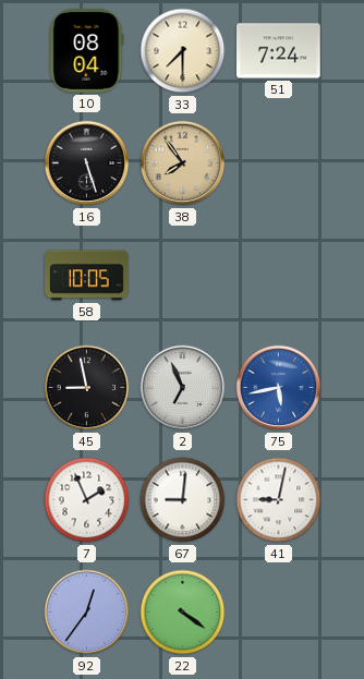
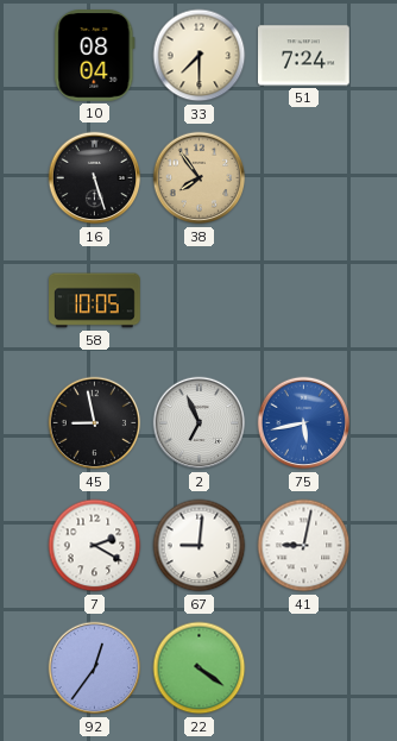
7: 1:56 -> 2:20
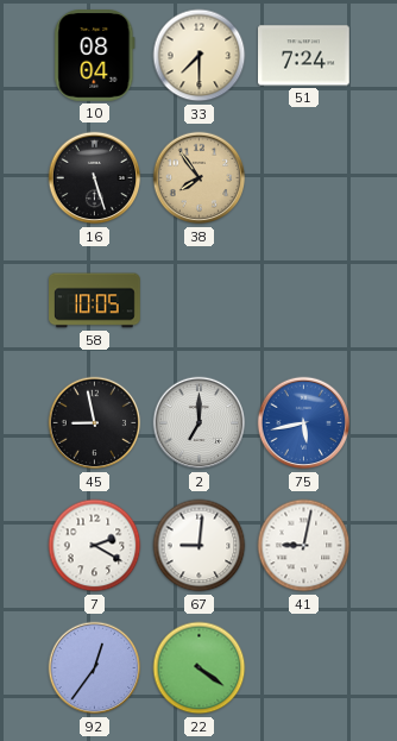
2: 6:56 -> 7:00
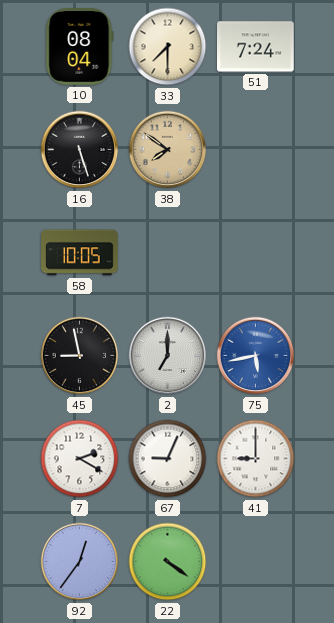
38: 7:54 -> 7:51
67: 9:01 -> 9:04
41: 9:02 -> 9:00
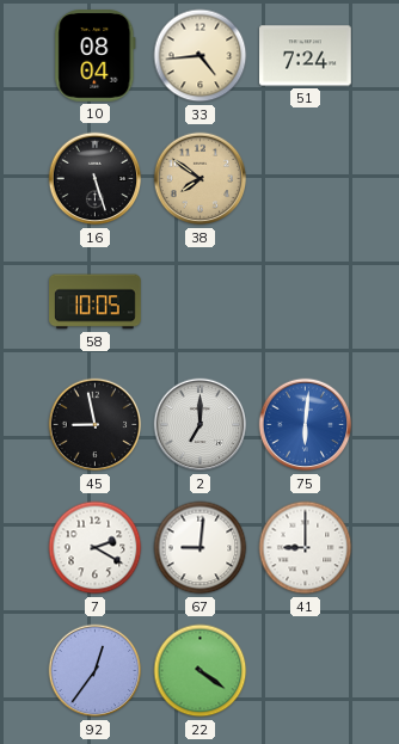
33: 7:30 -> 4:44
75: 5:43 -> 6:01
67: 9:04 -> 9:01
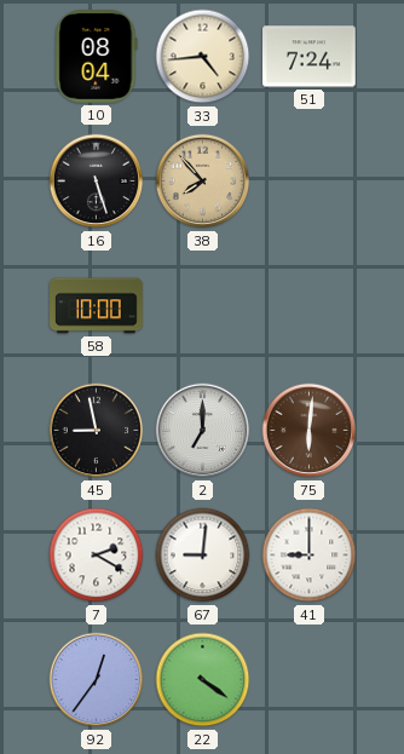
38: 7:51 -> 7:53
58: 10:05 -> 10:00
75 dial: blue -> brown
